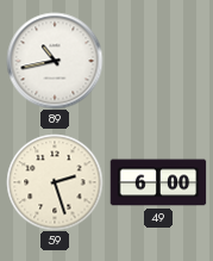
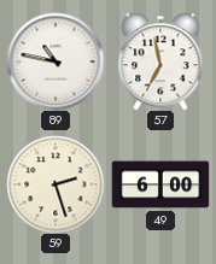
89: 10:43 -> 10:47
57: none -> 6:58
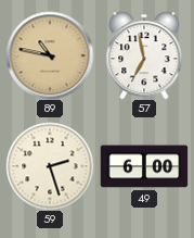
89 dial: white -> champagne
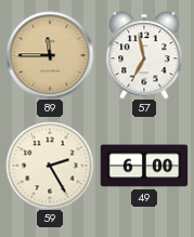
89: 10:47 -> 11:45
59: 2:27 -> 2:25
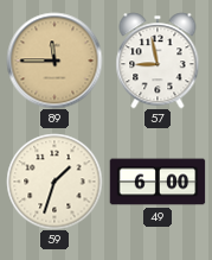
57: 6:58 -> 8:58
59: 2:25 -> 1:33
